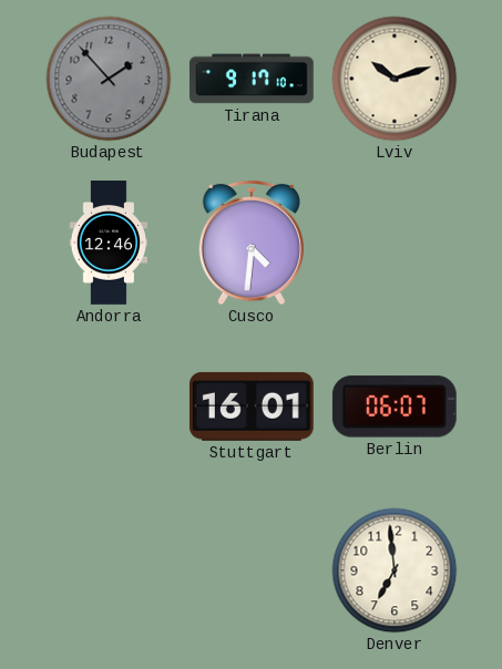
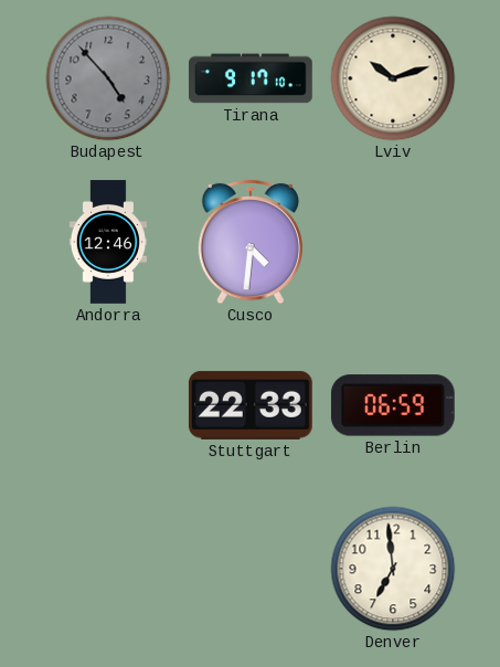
Budapest: 1:53 -> 4:53
Stuttgart: 16:01 -> 22:33
Berlin: 06:07 -> 06:59
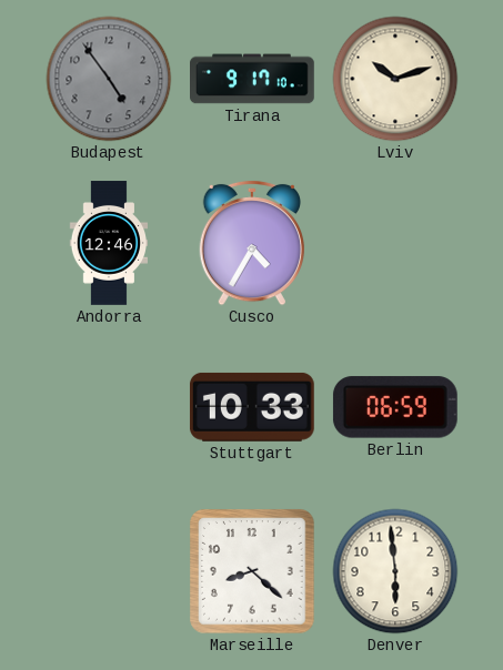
Budapest: 4:53 -> 4:54
Cusco: 4:31 -> 4:35
Stuttgart: 22:33 -> 10:33
Marseille: none -> 8:22
Denver: 6:59 -> 5:59
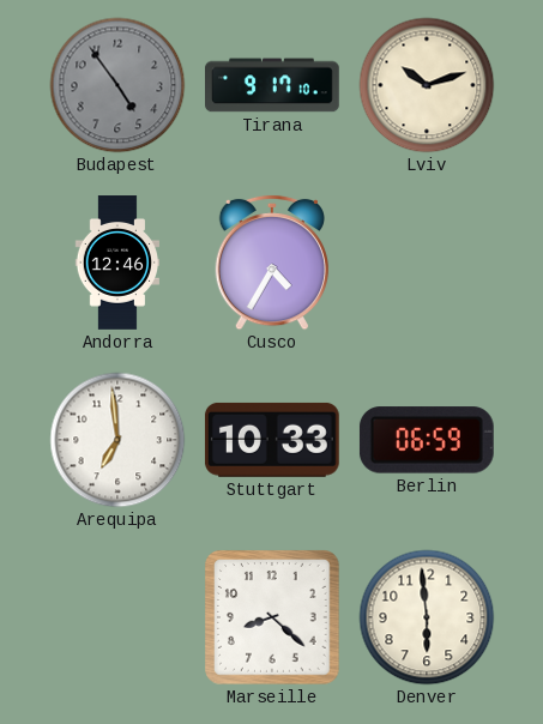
Arequipa: none -> 6:59
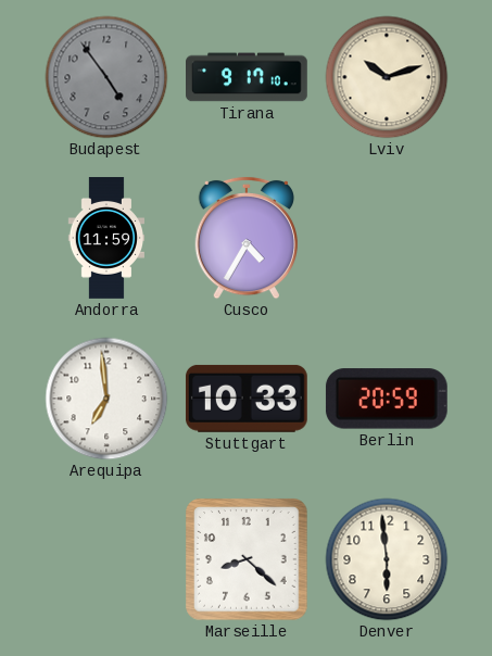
Andorra: 12:46 -> 11:59
Berlin: 06:59 -> 20:59
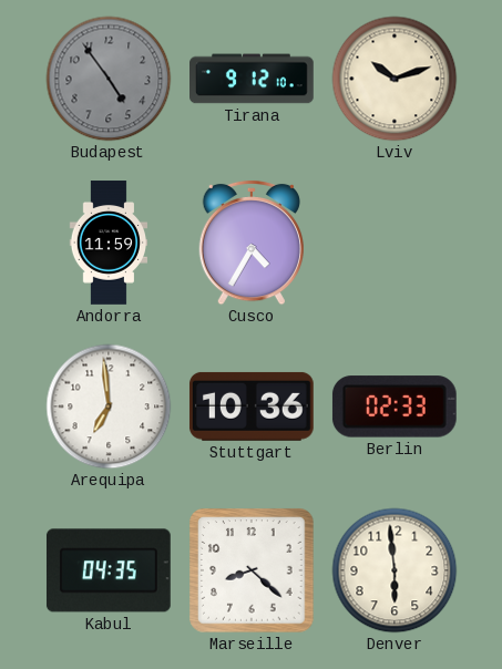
Tirana: 9:17 -> 9:12
Stuttgart: 10:33 -> 10:36
Berlin: 20:59 -> 02:33
Kabul: none -> 04:35
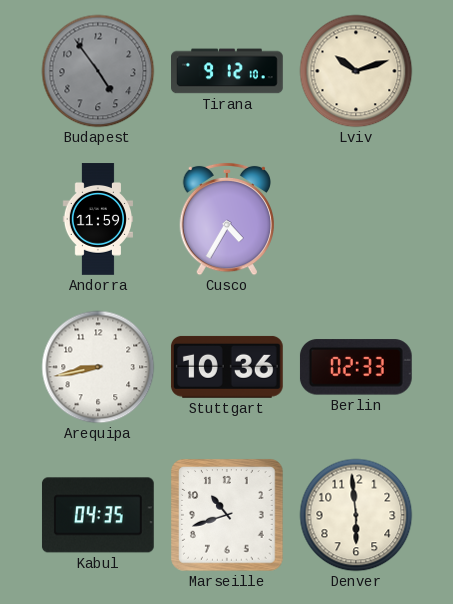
Arequipa: 6:59 -> 8:43
Marseille: 8:22 -> 10:42
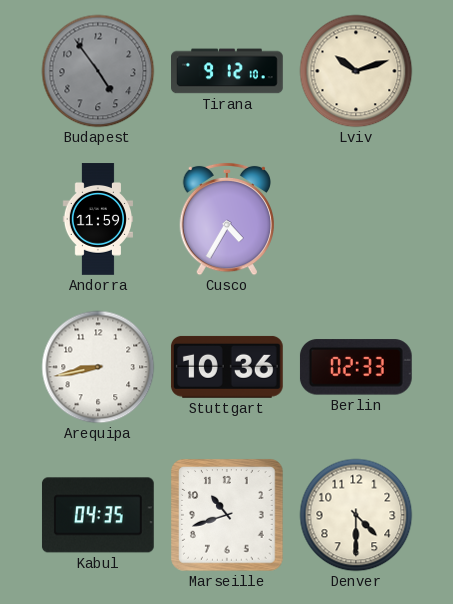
Denver: 5:59 -> 4:30
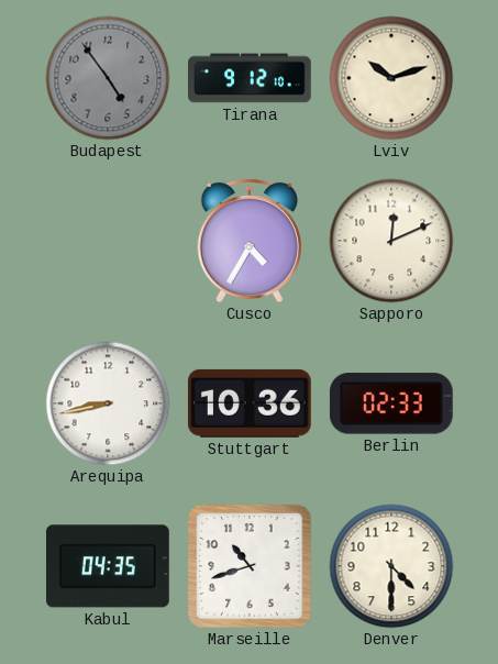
Andorra: 11:59 -> none
Sapporo: none -> 12:11
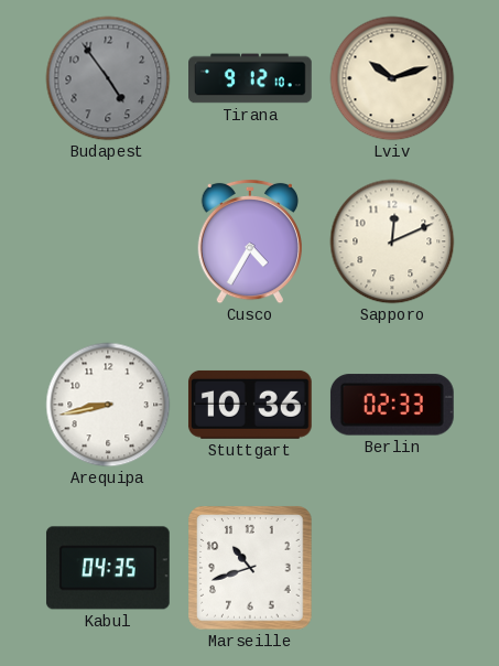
Denver: 4:30 -> none
